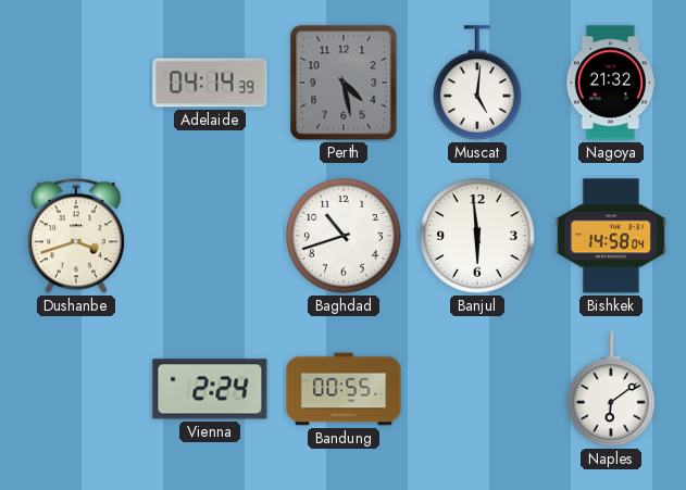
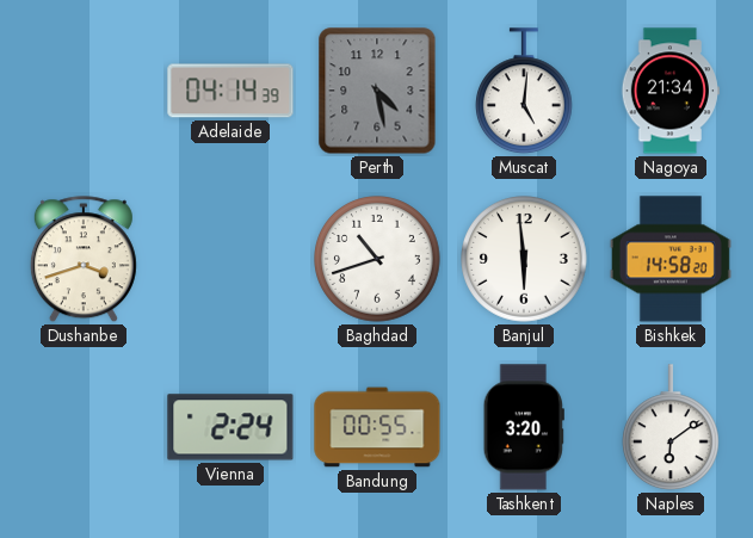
Nagoya: 21:32 -> 21:34
Bishkek: 14:58:04 -> 14:58:20
Tashkent: none -> 3:20
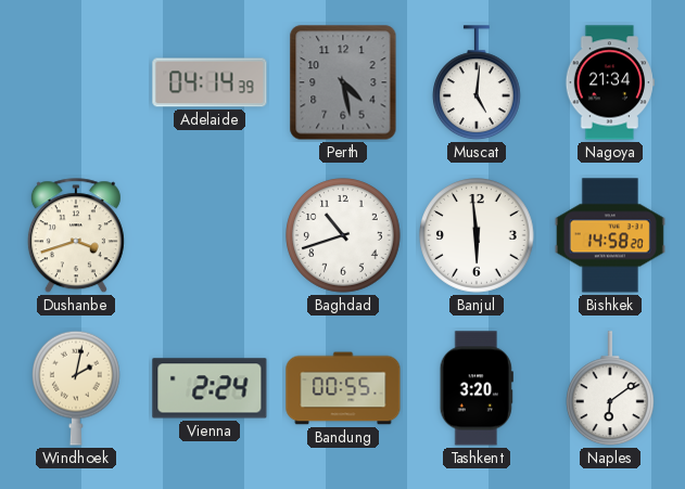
Windhoek: none -> 2:02
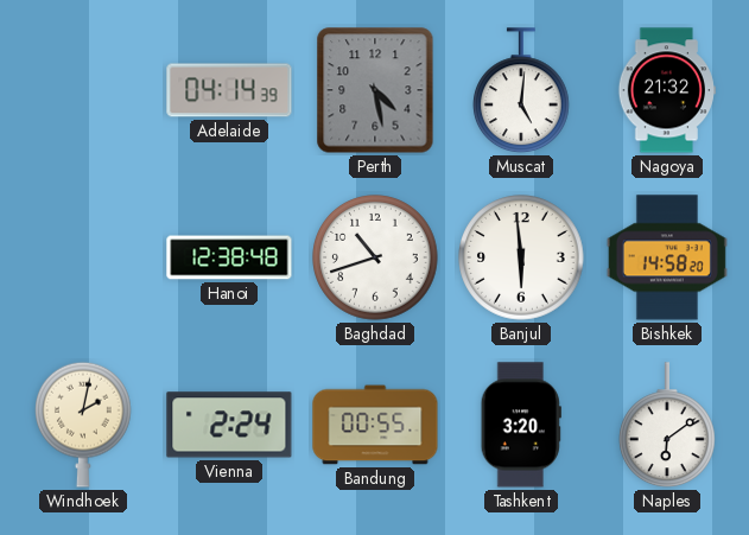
Nagoya: 21:34 -> 21:32
Dushanbe: 3:42 -> none
Hanoi: none -> 12:38
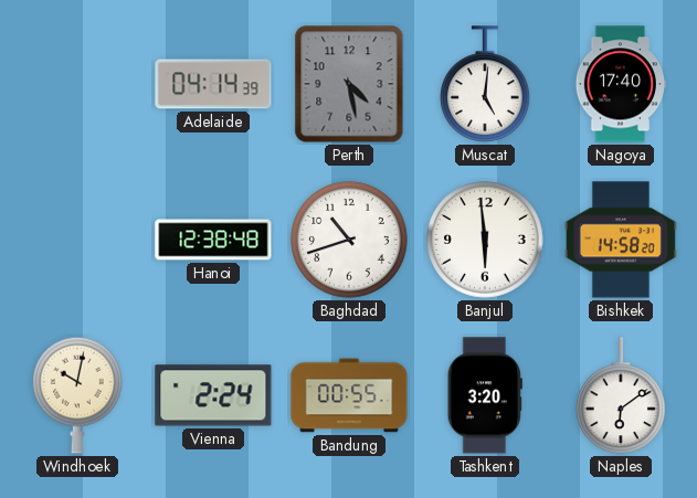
Nagoya: 21:32 -> 17:40
Windhoek: 2:02 -> 10:02
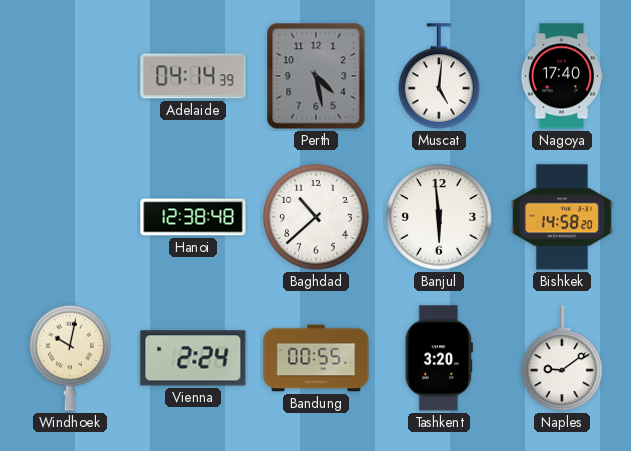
Baghdad: 10:42 -> 10:38
Naples: 6:09 -> 9:09
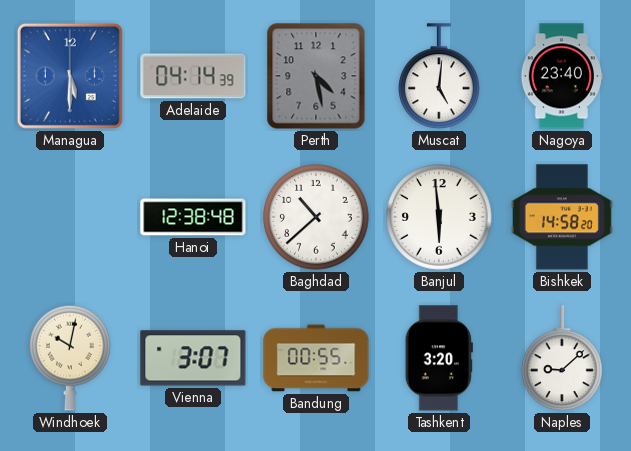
Managua: none -> 5:30
Nagoya: 17:40 -> 23:40
Vienna: 2:24 -> 3:07
Naples: 9:09 -> 9:08
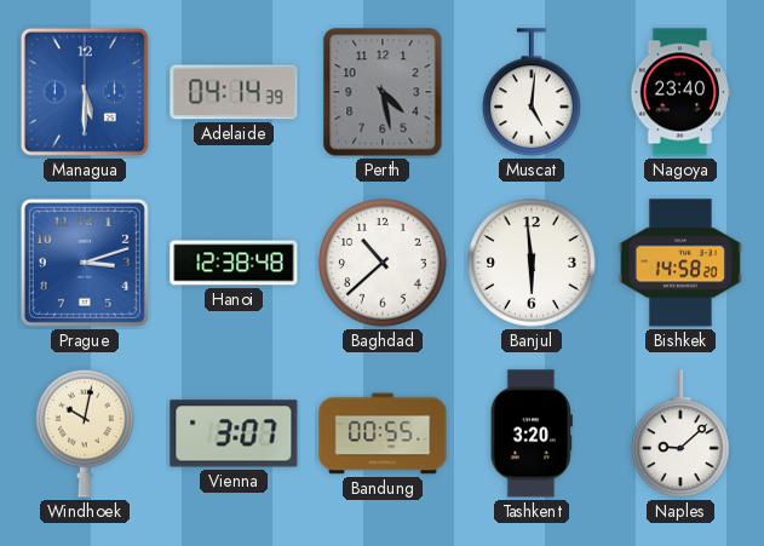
Prague: none -> 3:12
